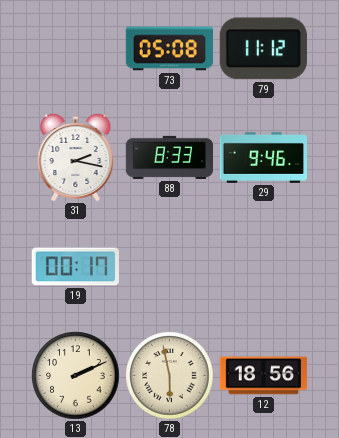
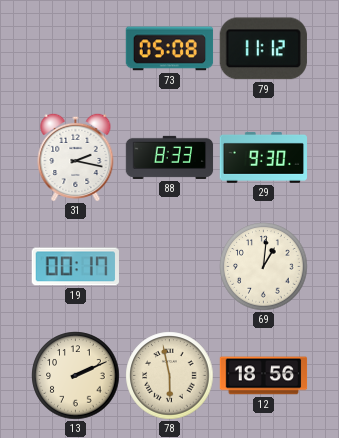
29: 9:46 -> 9:30
69: none -> 1:01
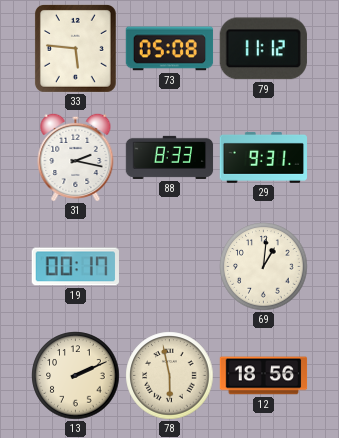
33: none -> 5:46
29: 9:30 -> 9:31
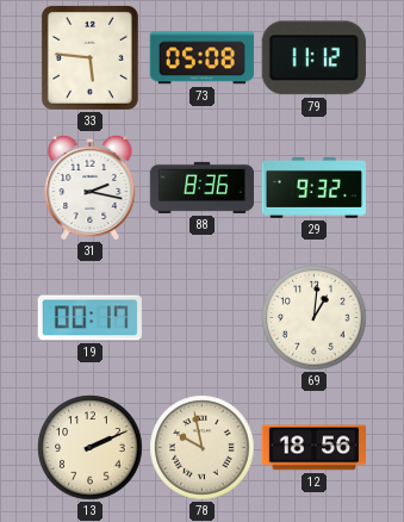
88: 8:33 -> 8:36
29: 9:31 -> 9:32
78: 5:58 -> 9:58
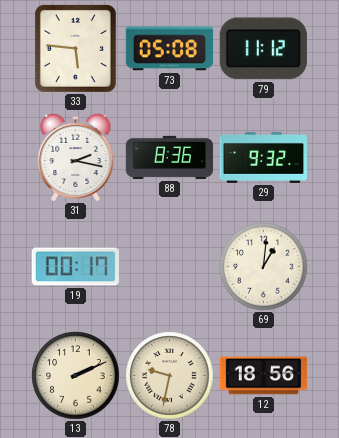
78: 9:58 -> 9:32
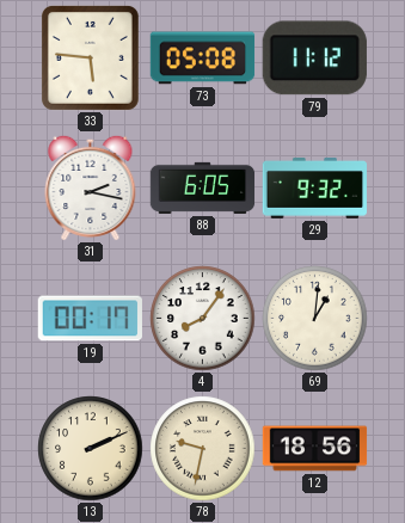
88: 8:36 -> 6:05
4: none -> 8:06
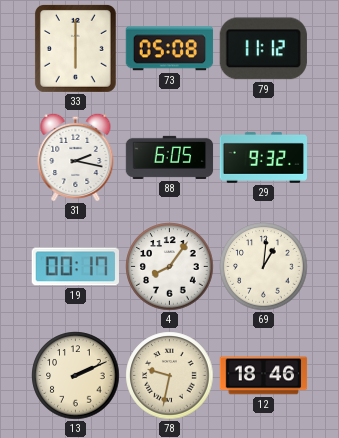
33: 5:46 -> 6:00
12: 18:56 -> 18:46
